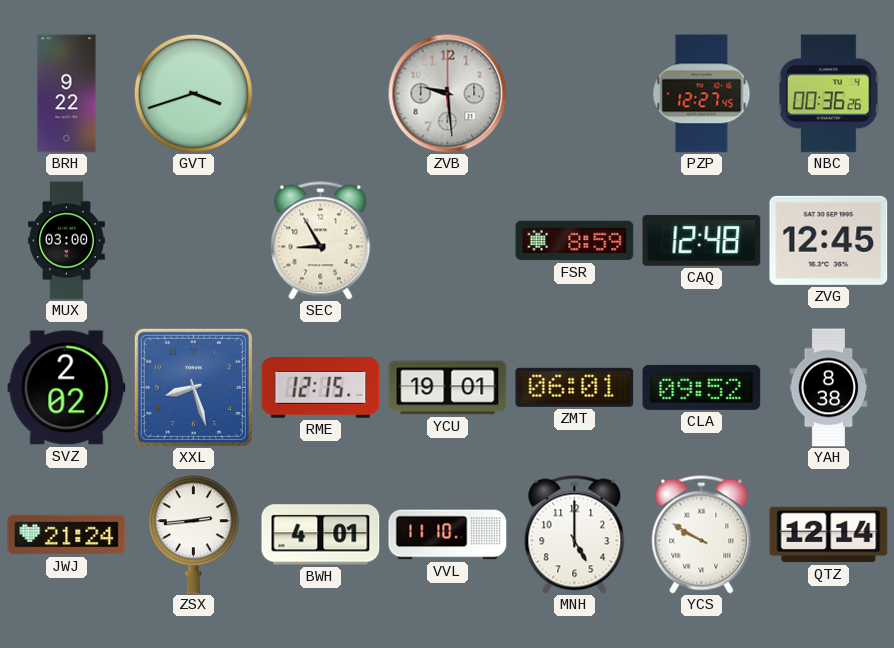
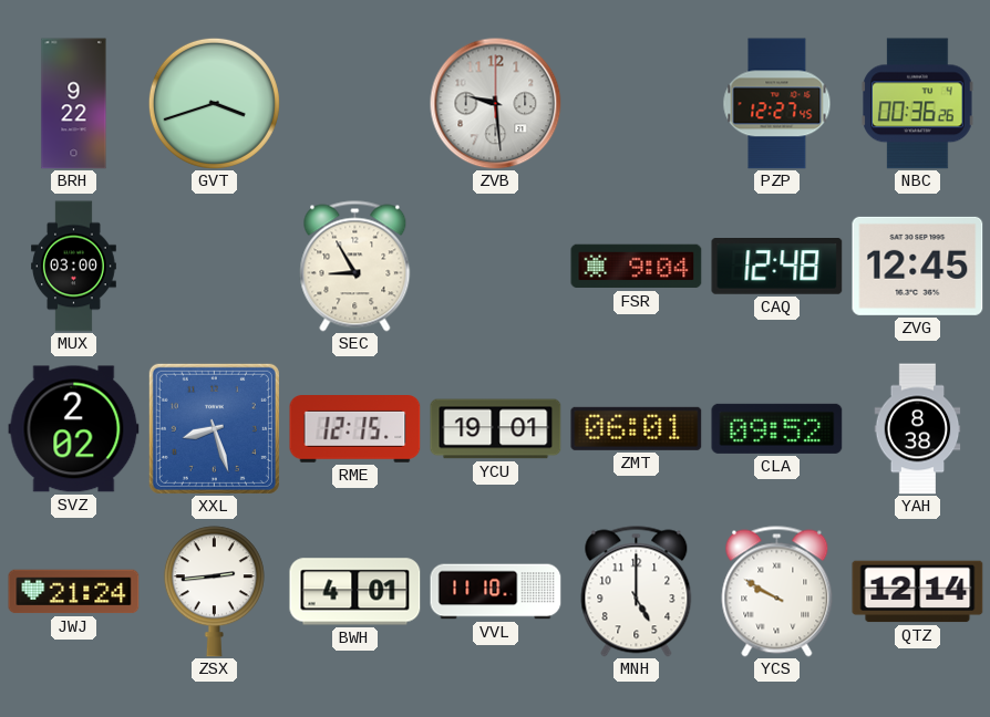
FSR: 8:59 -> 9:04
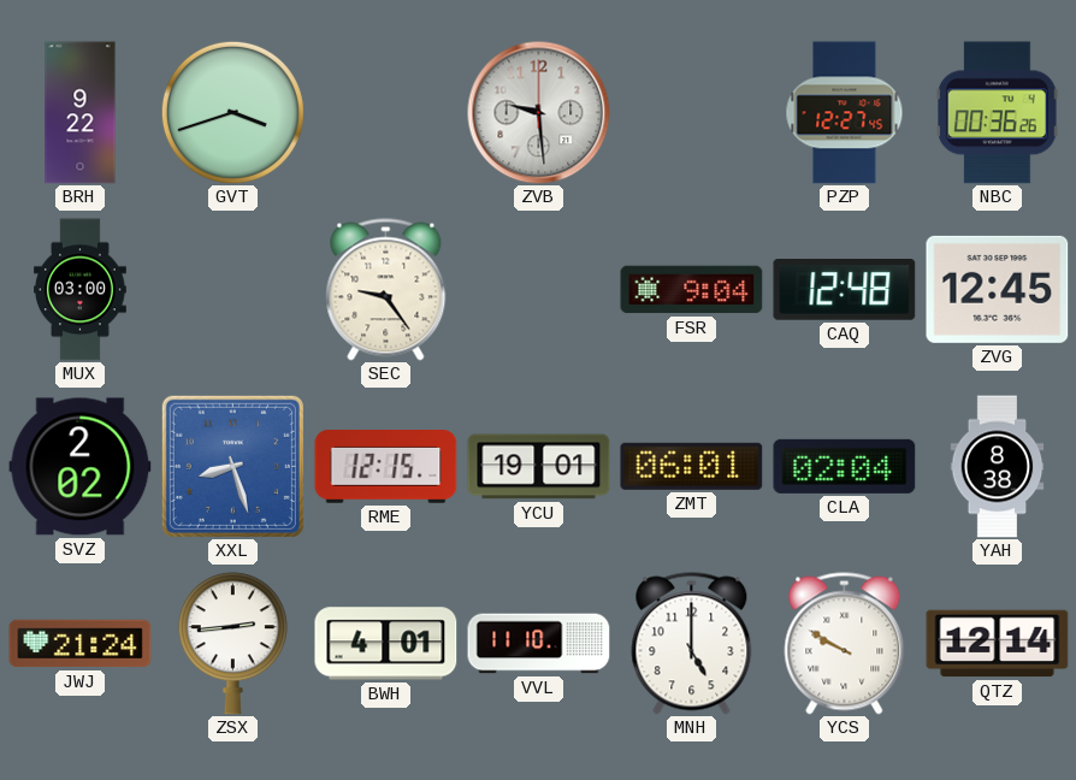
SEC: 8:55 -> 9:24
CLA: 09:52 -> 02:04
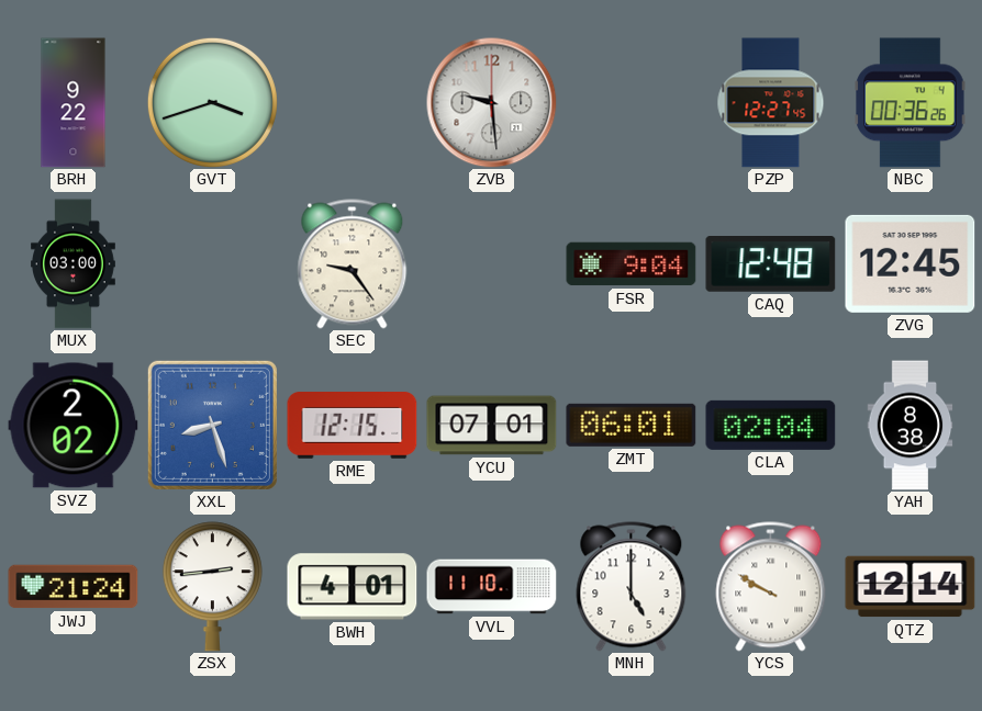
YCU: 19:01 -> 07:01
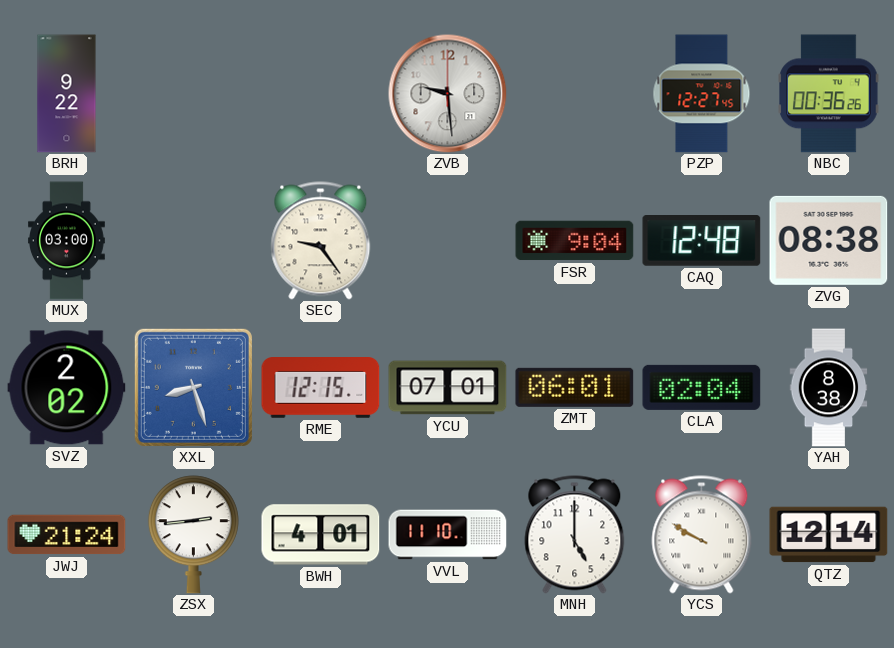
GVT: 3:42 -> none
ZVG: 12:45 -> 08:38
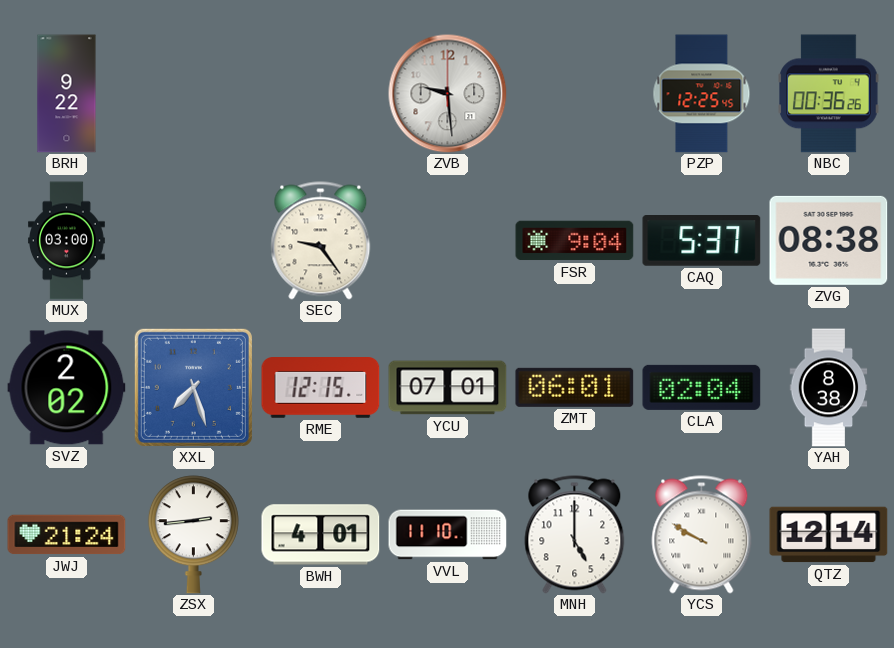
PZP: 12:27 -> 12:25
CAQ: 12:48 -> 5:37
XXL: 8:27 -> 7:27
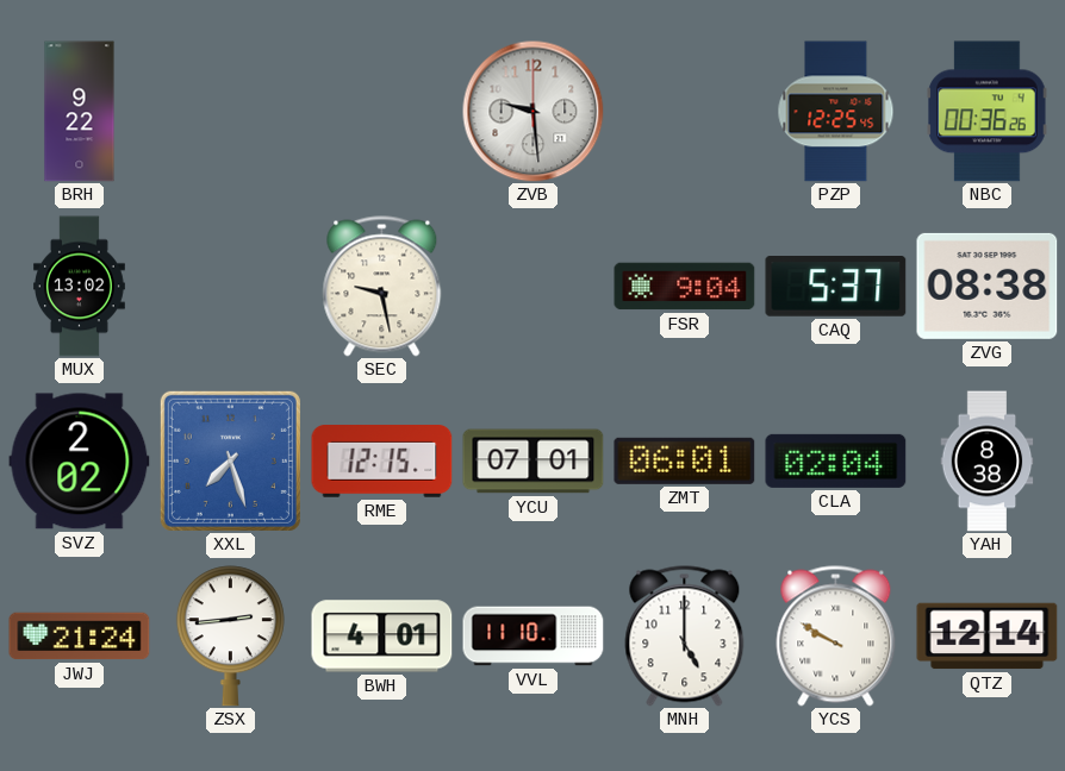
MUX: 03:00 -> 13:02
SEC: 9:24 -> 9:28
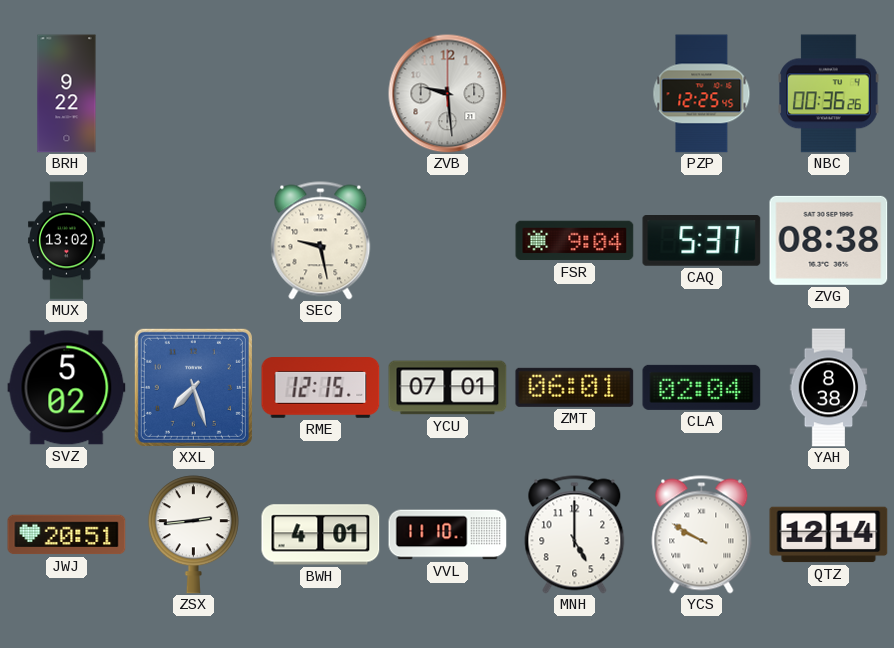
SVZ: 2:02 -> 5:02
JWJ: 21:24 -> 20:51
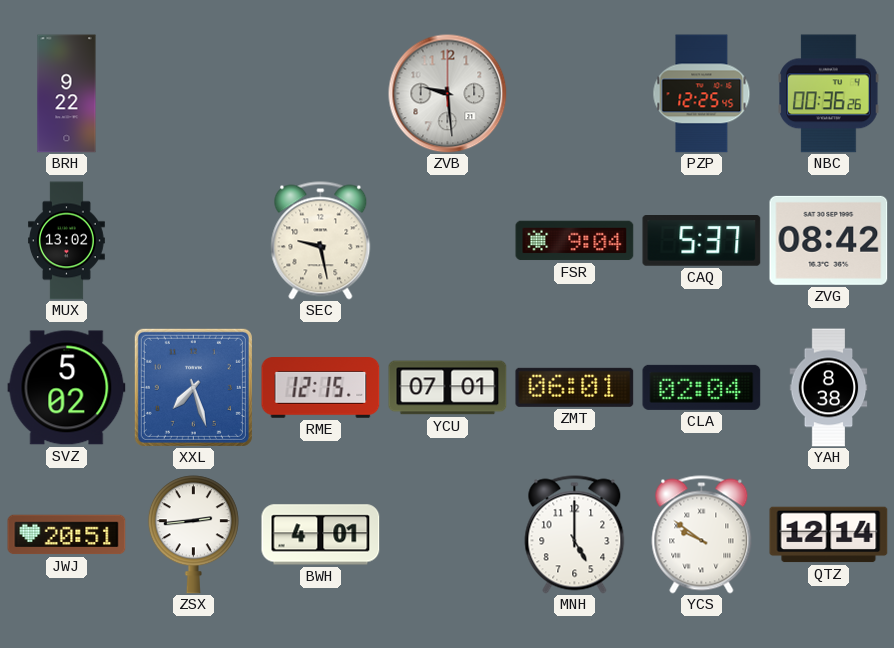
ZVG: 08:38 -> 08:42
VVL: 11:10 -> none
YCS: 9:50 -> 9:51
